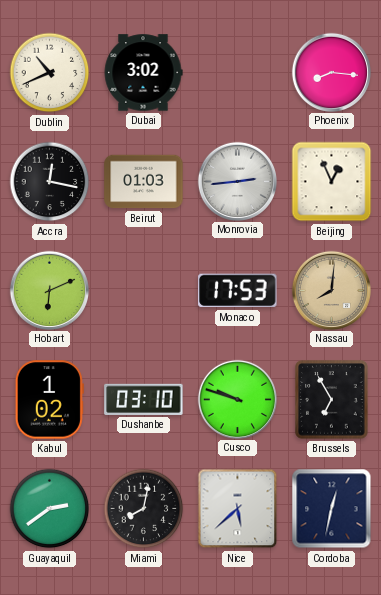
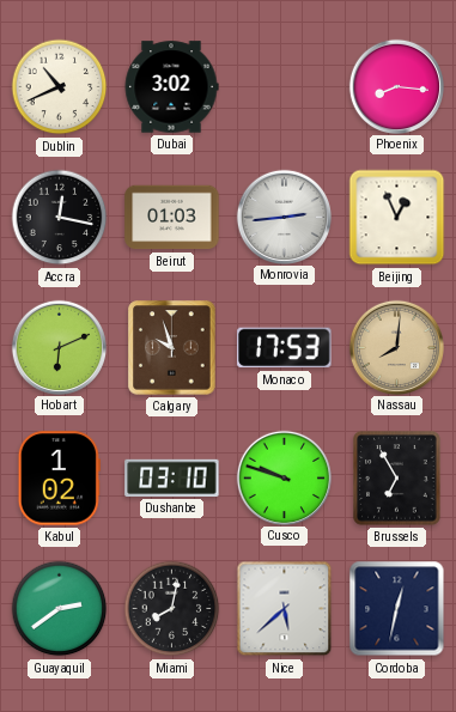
Calgary: none -> 9:57
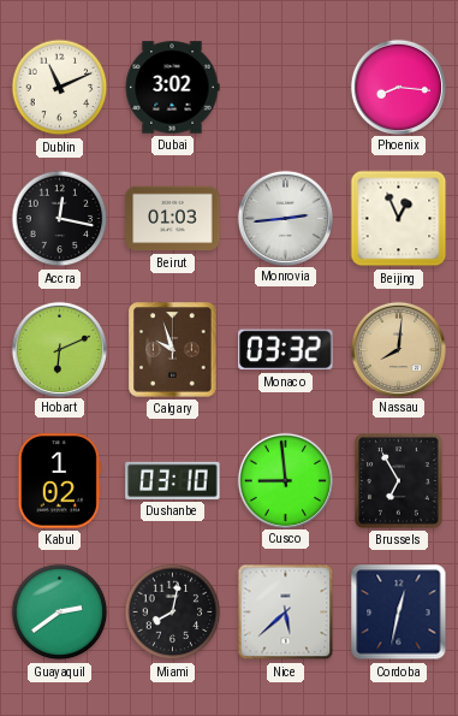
Dublin: 10:41 -> 11:11
Monaco: 17:53 -> 03:32
Cusco: 9:48 -> 8:59
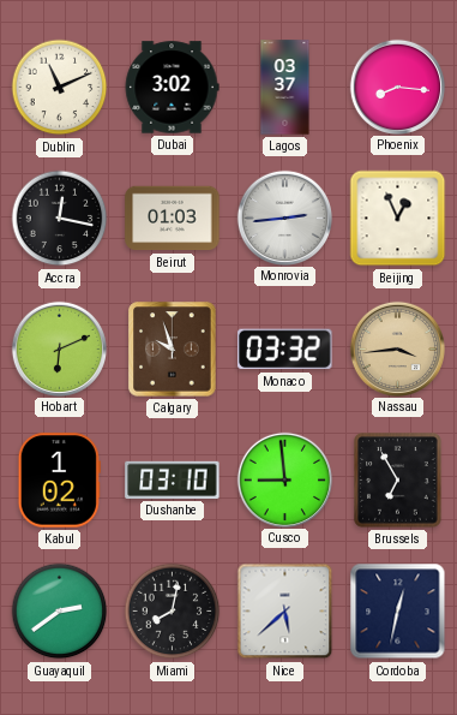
Lagos: none -> 03:37
Nassau: 8:01 -> 3:44
